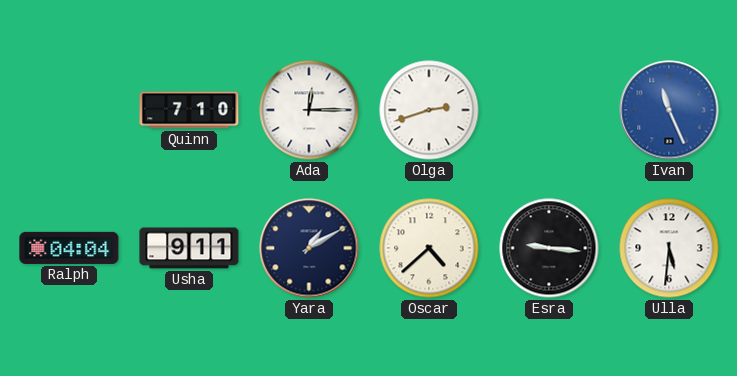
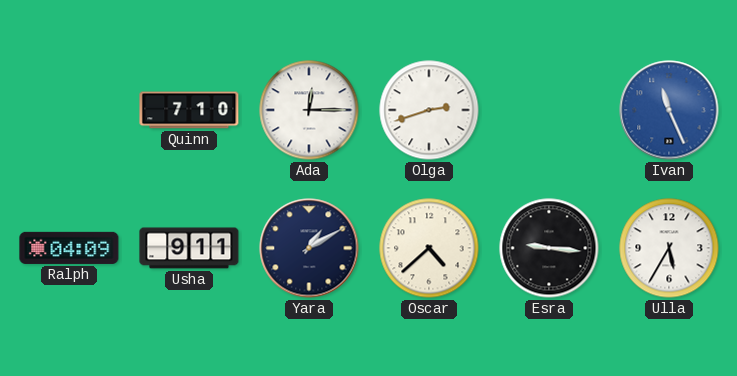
Ralph: 04:04 -> 04:09
Ulla: 5:31 -> 5:35
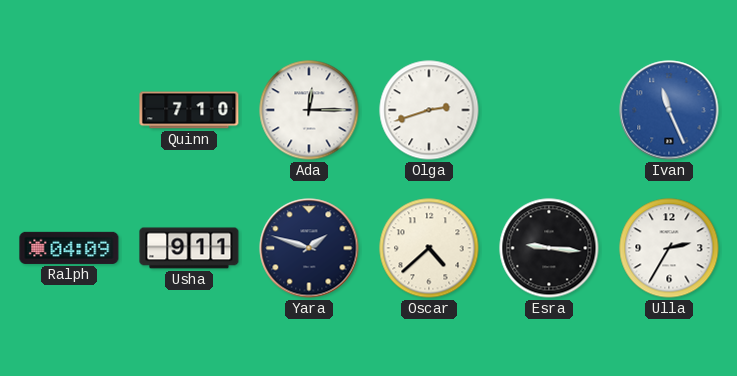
Yara: 1:10 -> 1:48
Ulla: 5:35 -> 2:35
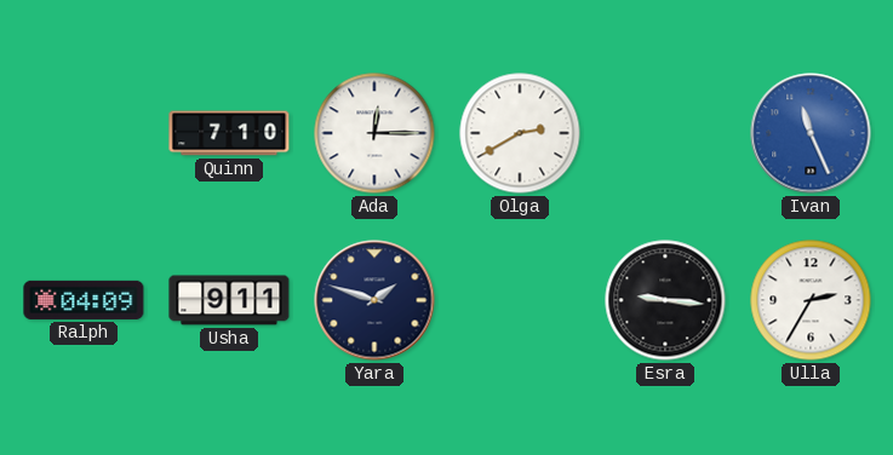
Olga: 2:42 -> 2:40
Oscar: 4:38 -> none
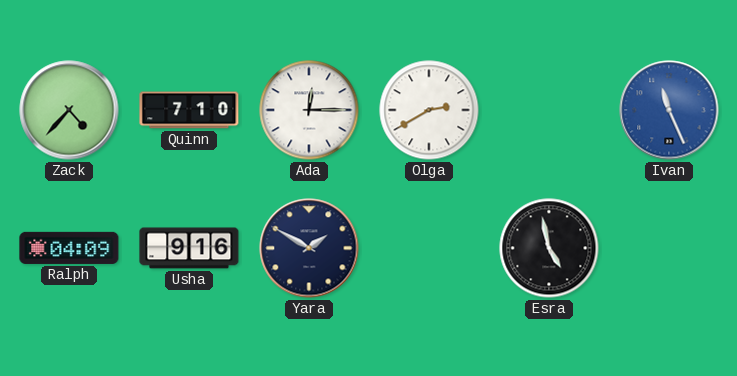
Zack: none -> 4:37
Usha: 9:11 -> 9:16
Yara: 1:48 -> 1:50
Esra: 9:16 -> 4:58
Ulla: 2:35 -> none
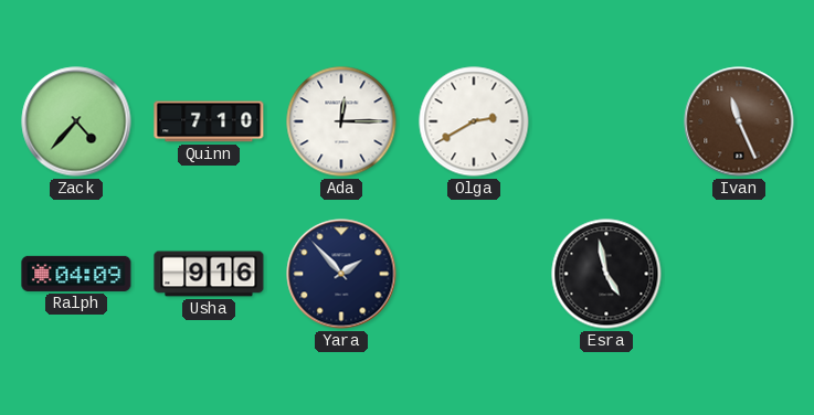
Ivan dial: blue -> brown
Yara: 1:50 -> 1:53
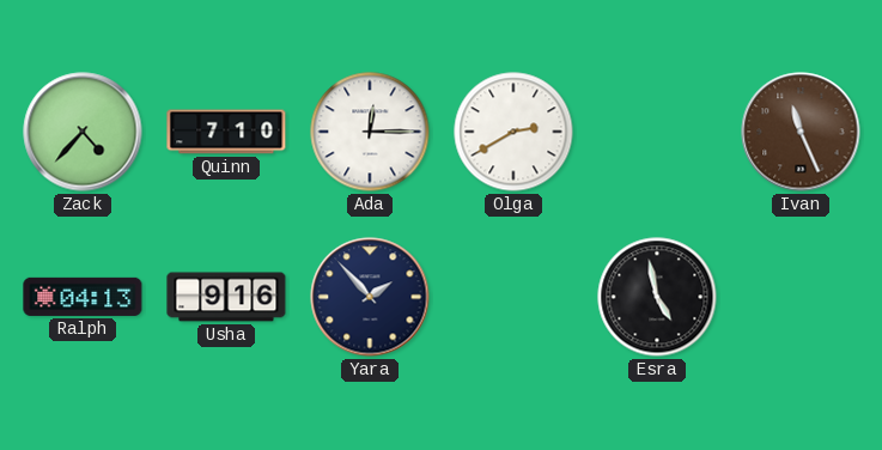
Ralph: 04:09 -> 04:13
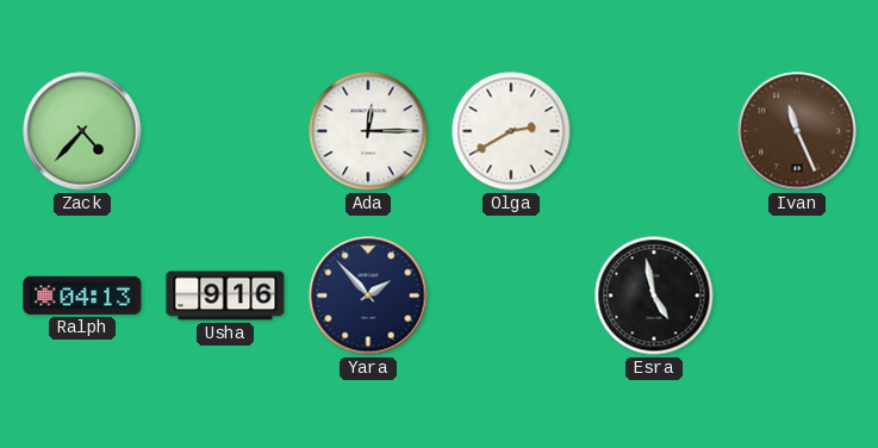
Quinn: 7:10 -> none
